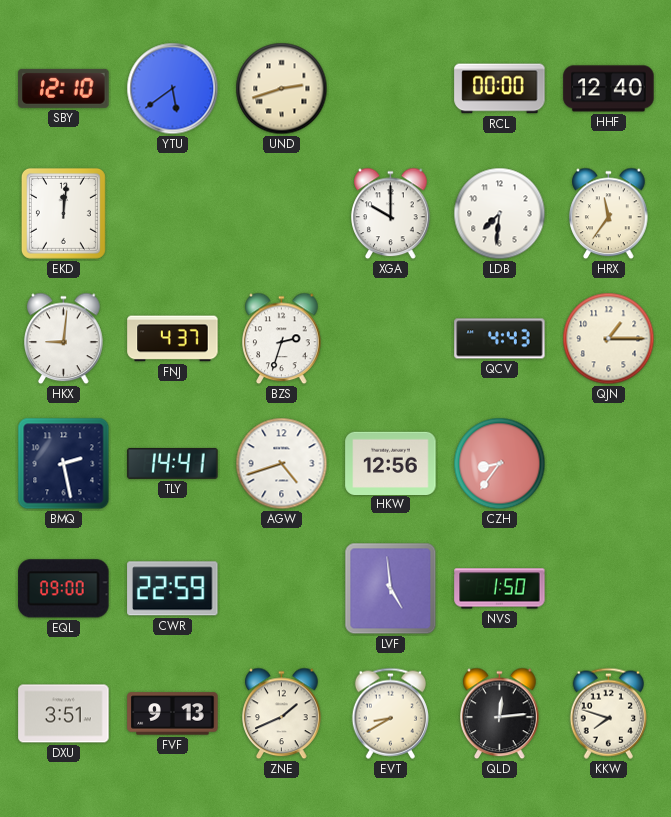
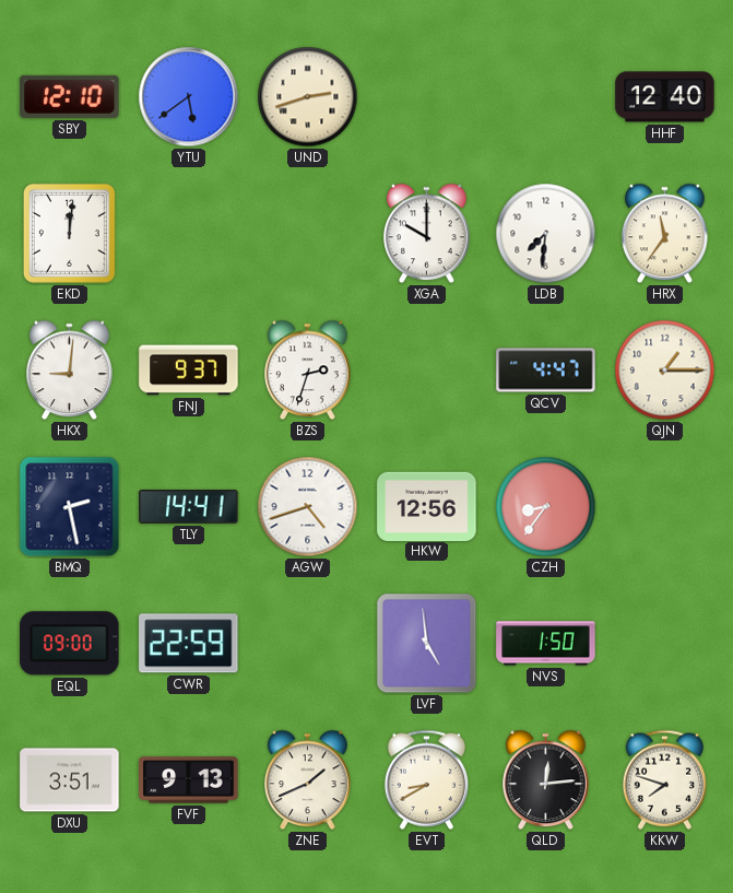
RCL: 00:00 -> none
FNJ: 4:37 -> 9:37
QCV: 4:43 -> 4:47
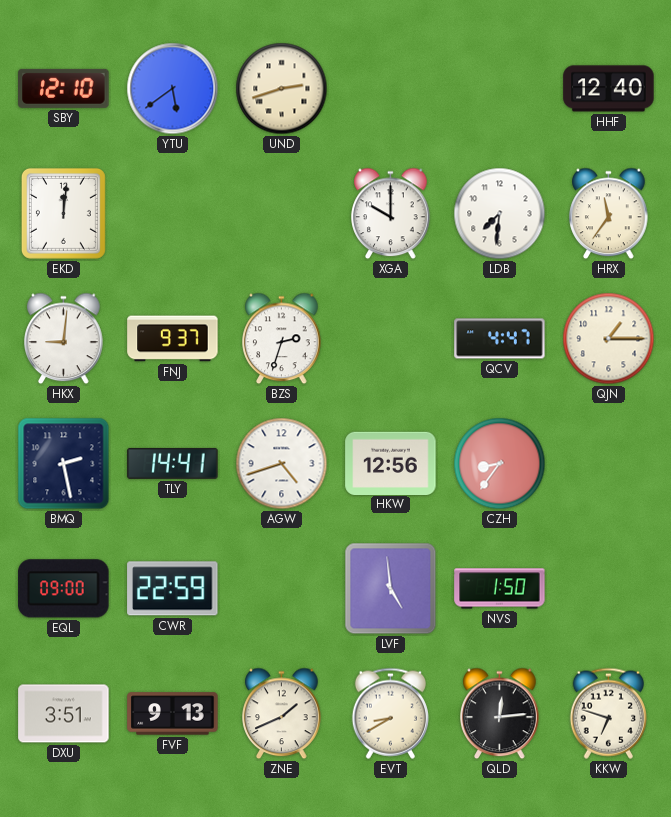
KKW: 7:48 -> 6:48
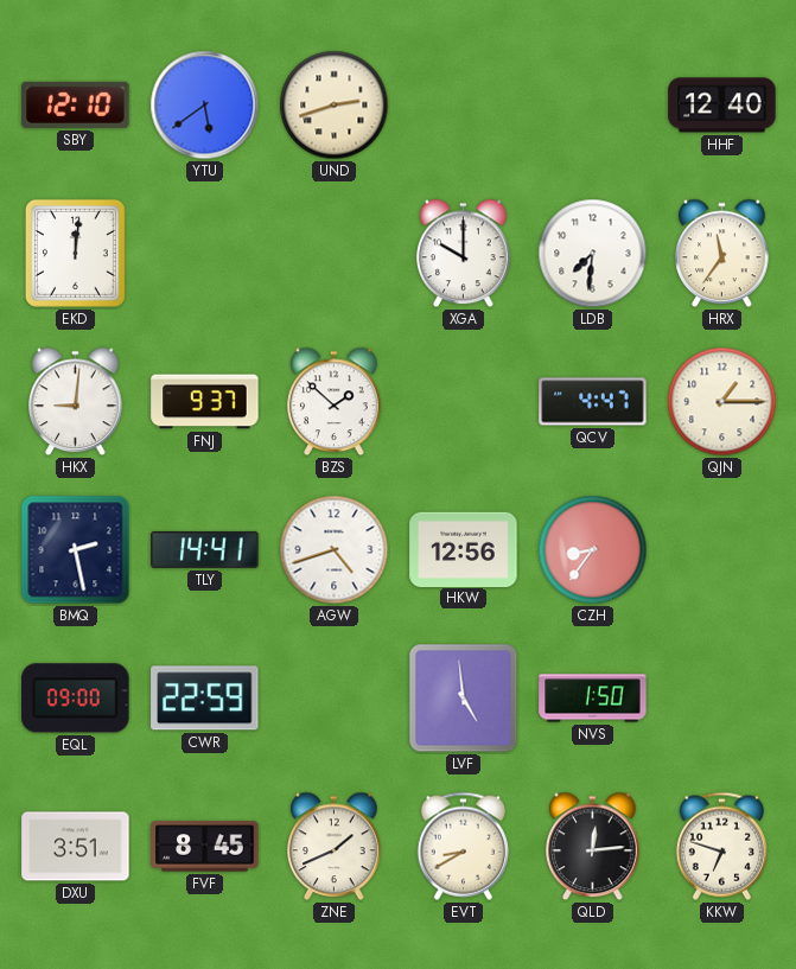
BZS: 2:33 -> 1:52
FVF: 9:13 -> 8:45
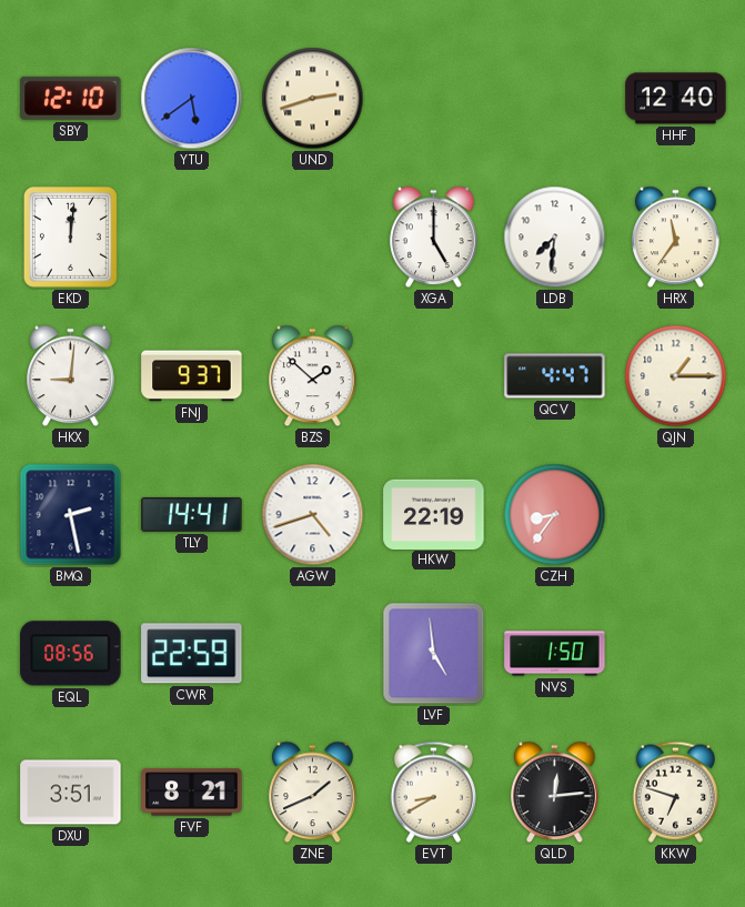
XGA: 10:00 -> 5:00
HKW: 12:56 -> 22:19
EQL: 09:00 -> 08:56
FVF: 8:45 -> 8:21
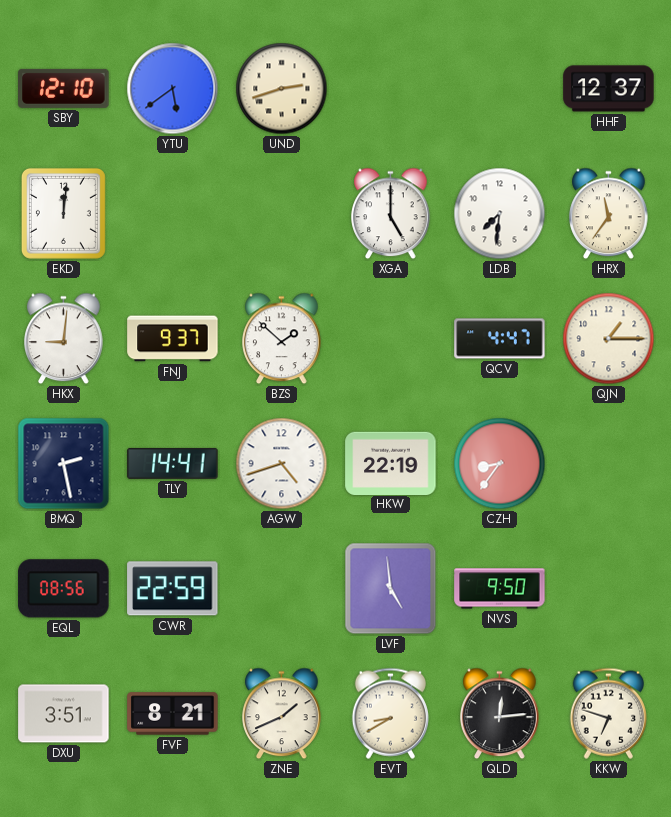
HHF: 12:40 -> 12:37
NVS: 1:50 -> 9:50
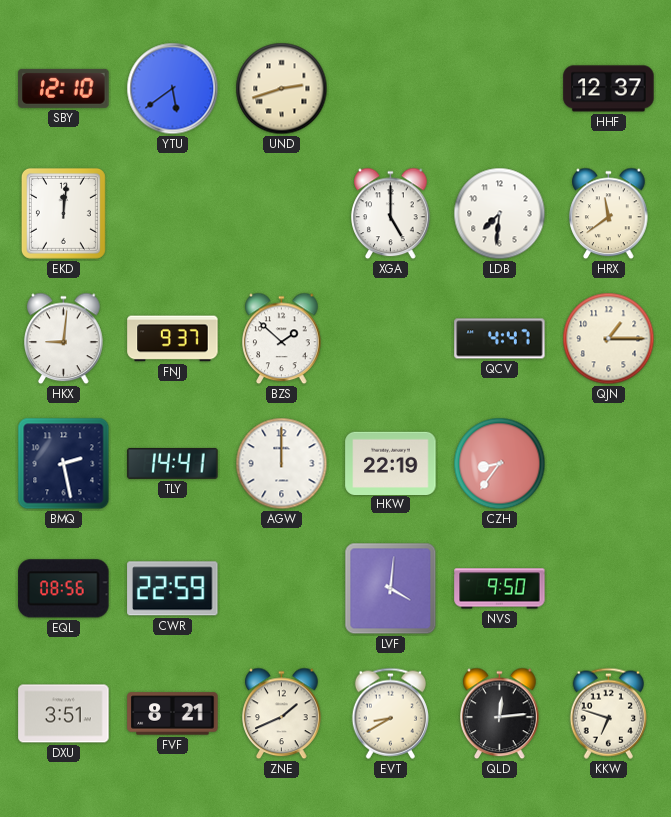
HRX: 11:36 -> 11:39
AGW: 4:42 -> 12:00
LVF: 4:59 -> 4:01
